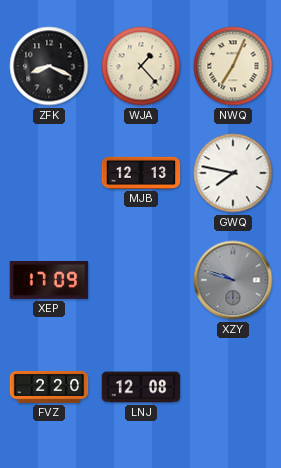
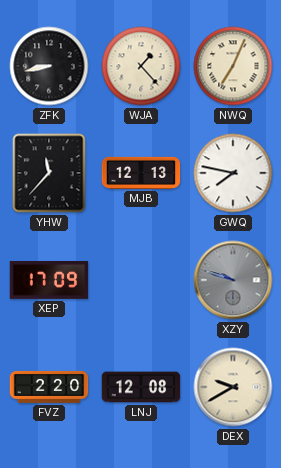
ZFK: 8:19 -> 8:43
YHW: none -> 11:37
DEX: none -> 9:40
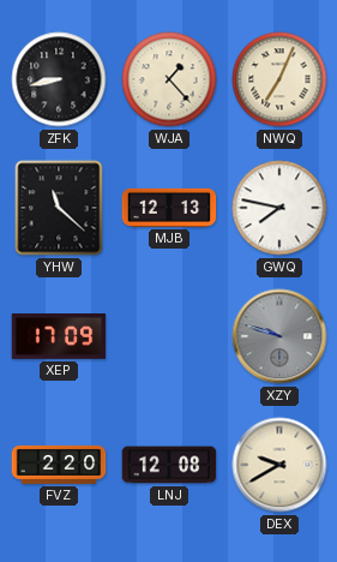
YHW: 11:37 -> 11:22
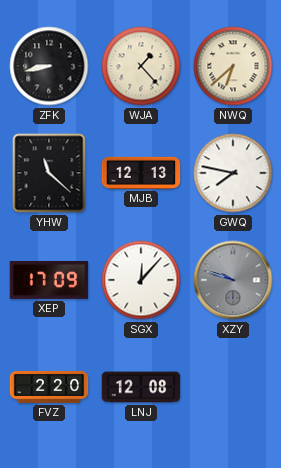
NWQ: 7:04 -> 6:38
SGX: none -> 12:07
DEX: 9:40 -> none
